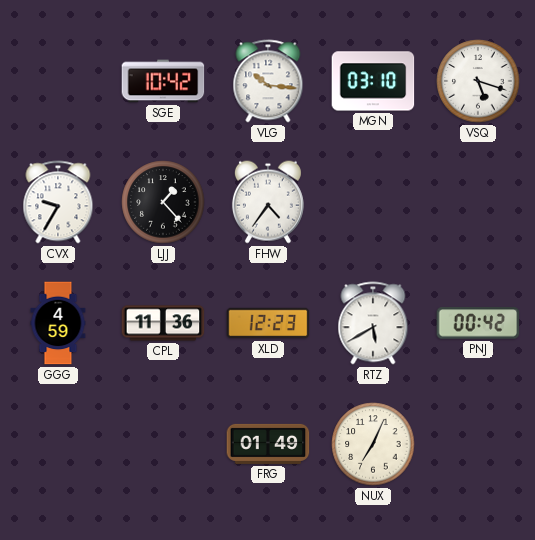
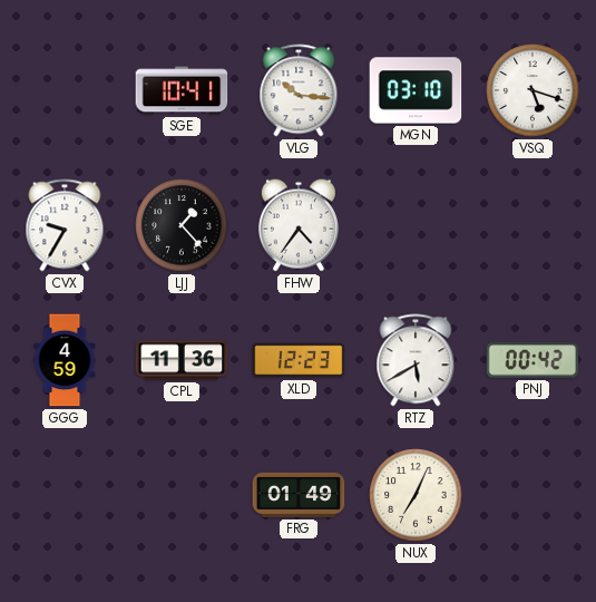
SGE: 10:42 -> 10:41
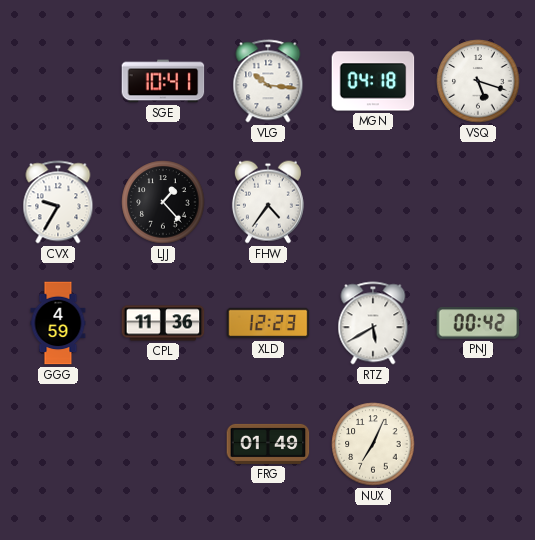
MGN: 03:10 -> 04:18
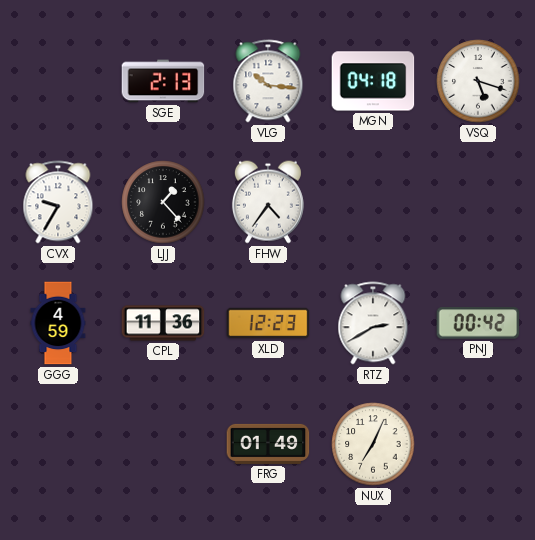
SGE: 10:41 -> 2:13
RTZ: 5:40 -> 2:40
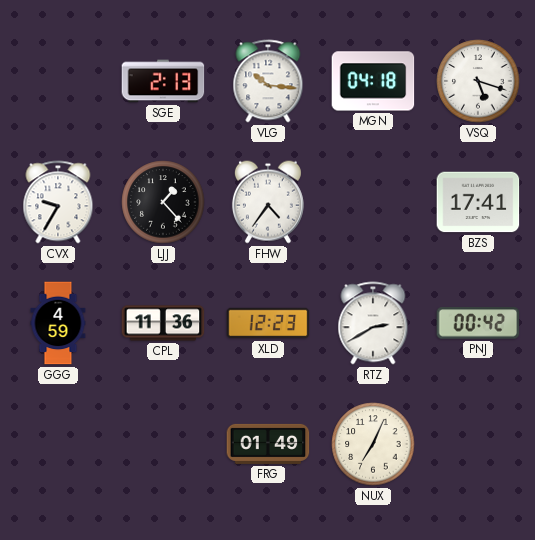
BZS: none -> 17:41
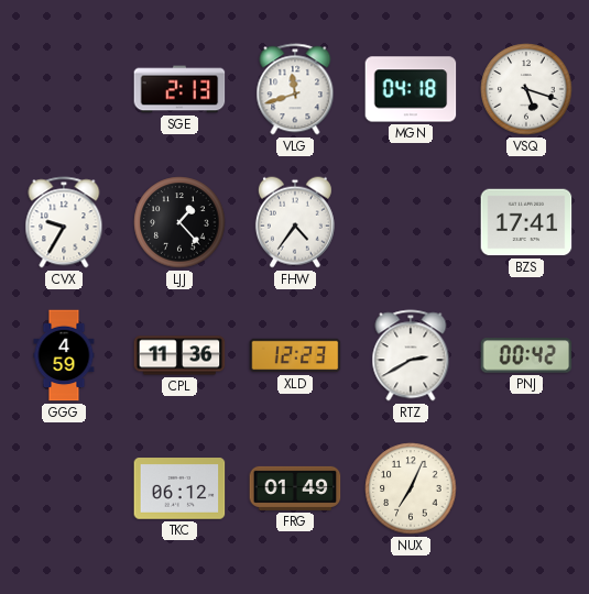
VLG: 10:16 -> 11:42
TKC: none -> 06:12
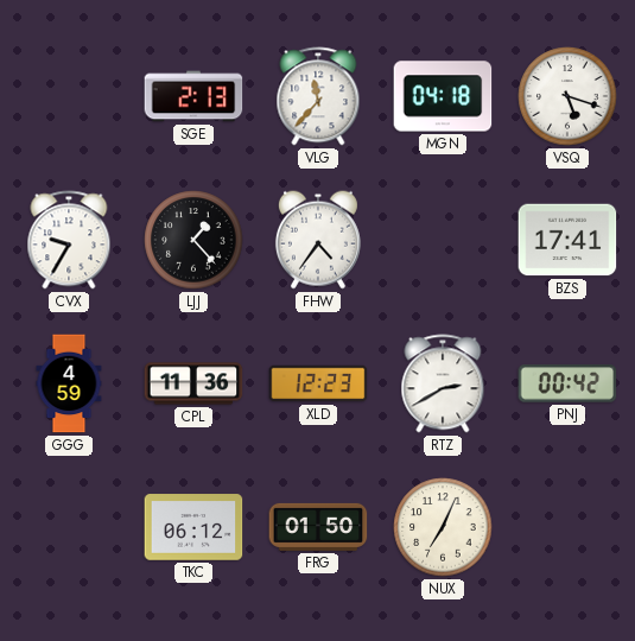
VLG: 11:42 -> 11:37
FRG: 01:49 -> 01:50
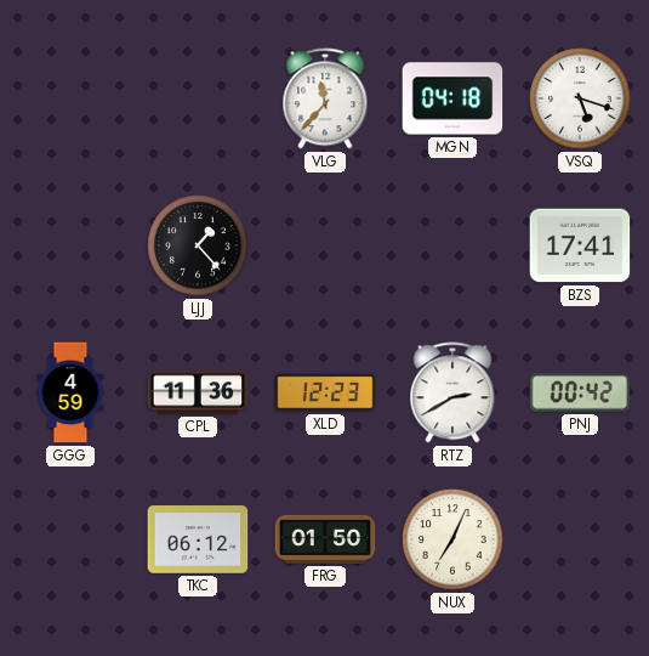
SGE: 2:13 -> none
CVX: 9:35 -> none
FHW: 4:36 -> none
